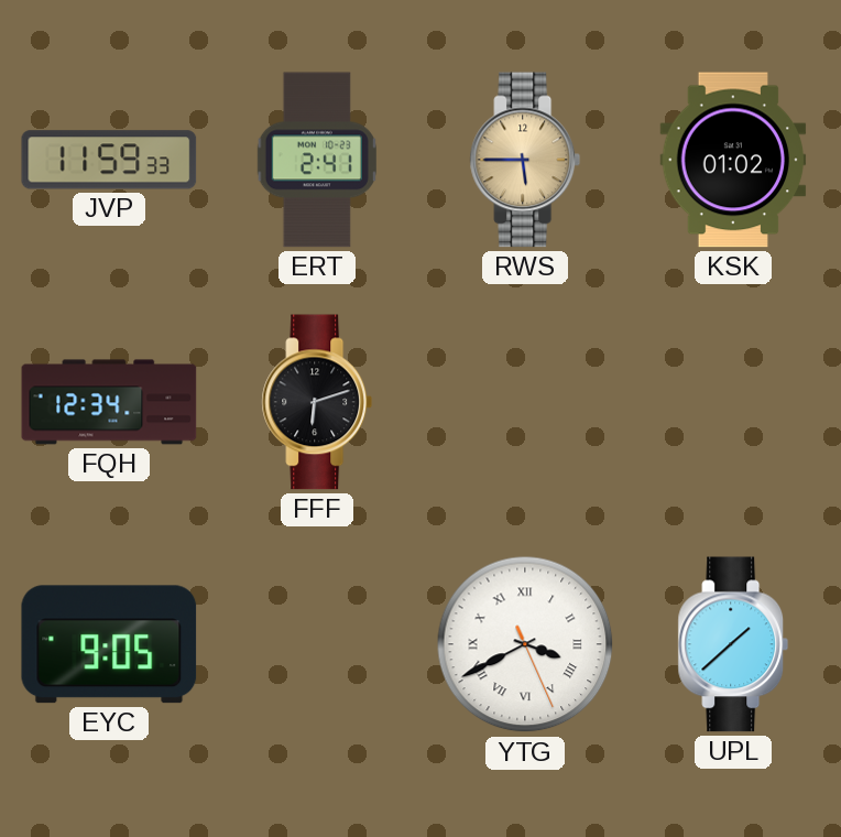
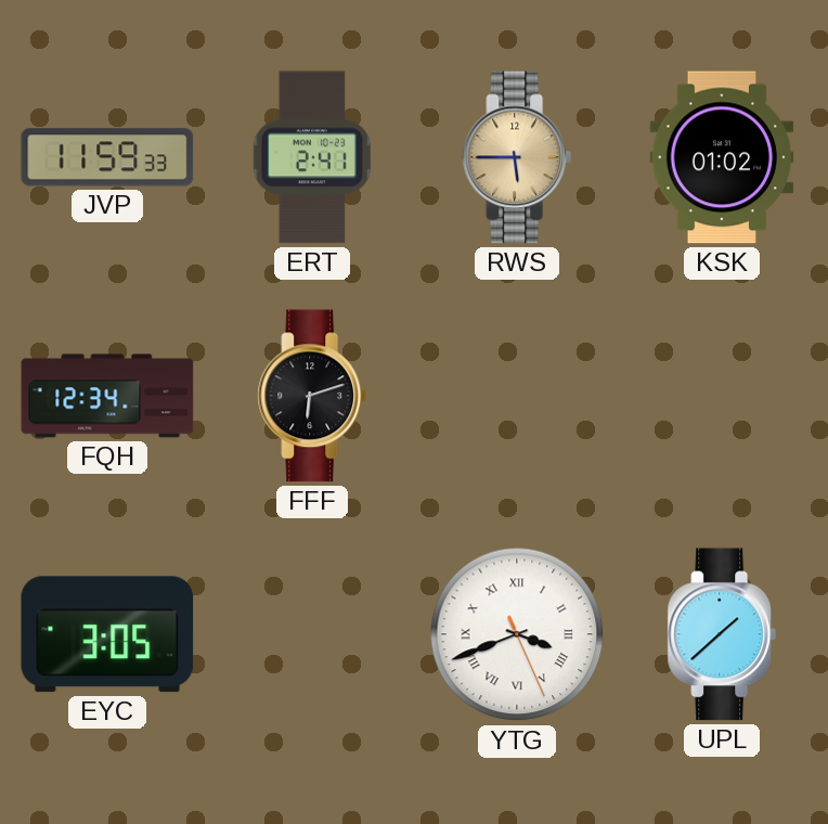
EYC: 9:05 -> 3:05
YTG: 3:40 -> 3:41
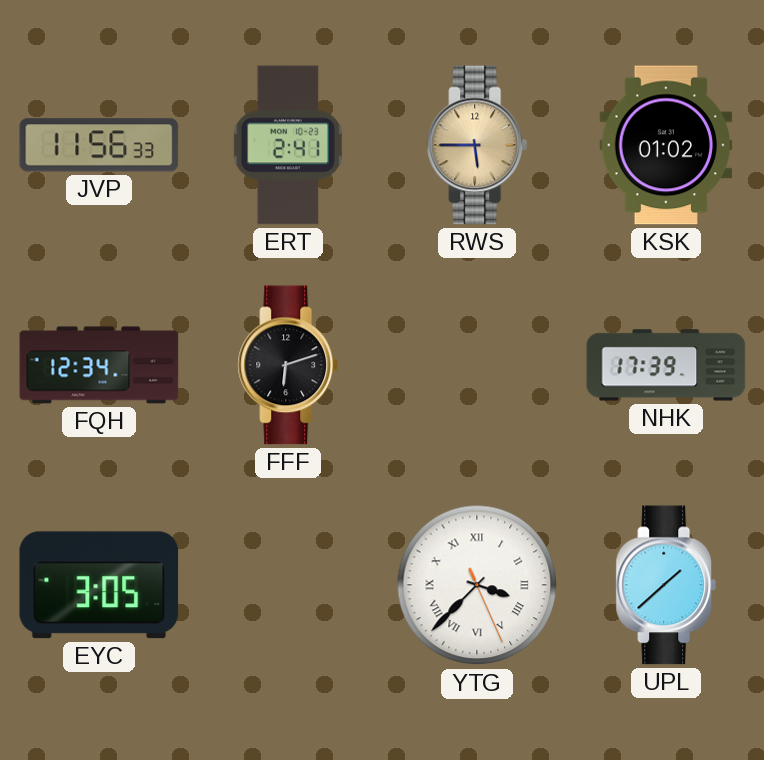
JVP: 11:59 -> 11:56
NHK: none -> 17:39
YTG: 3:41 -> 3:37
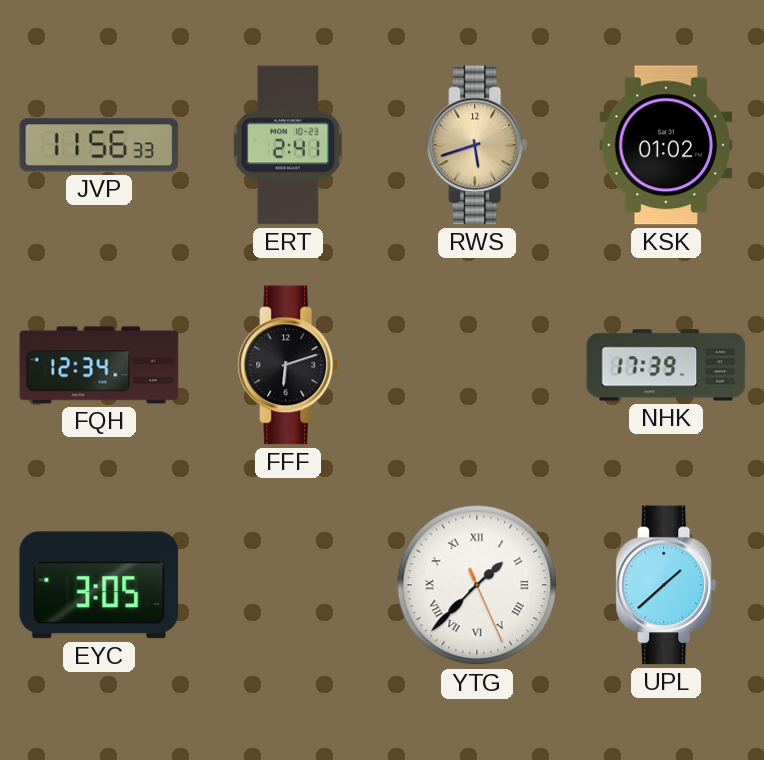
RWS: 5:45 -> 5:42
YTG: 3:37 -> 1:37
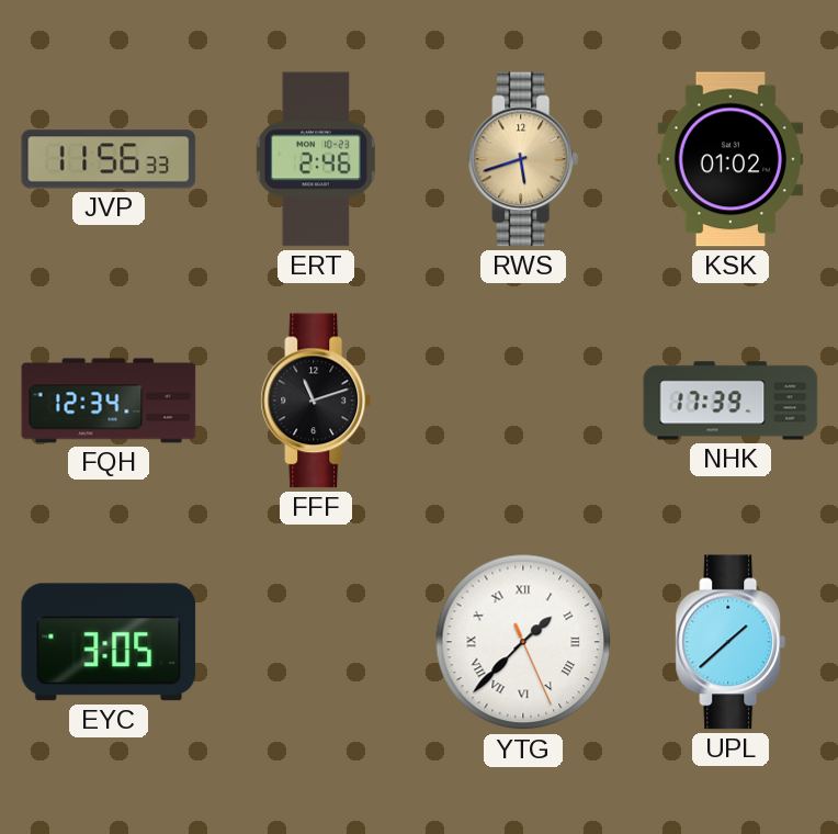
ERT: 2:41 -> 2:46
FFF: 6:12 -> 11:12
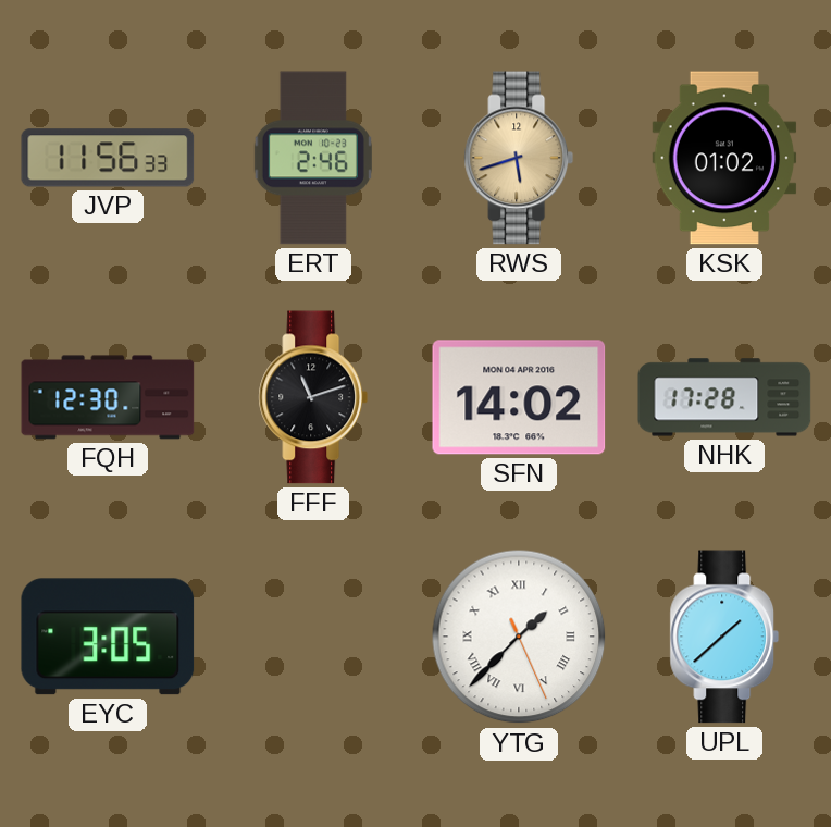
FQH: 12:34 -> 12:30
SFN: none -> 14:02
NHK: 17:39 -> 17:28
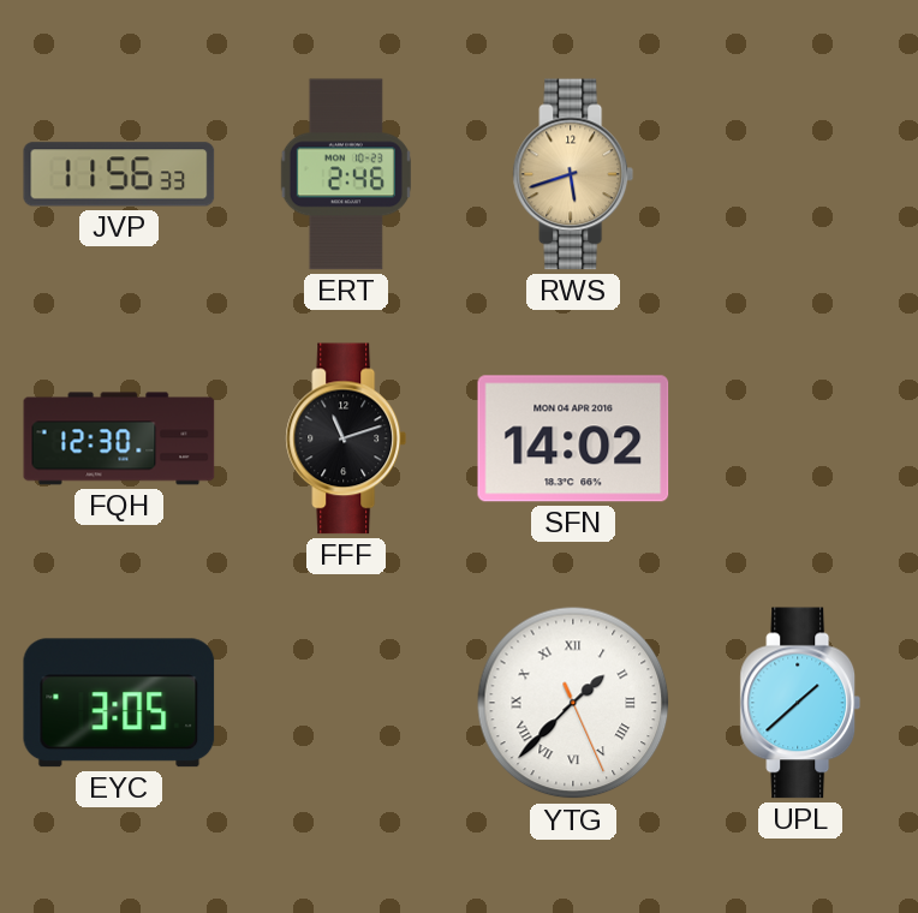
KSK: 01:02 -> none
NHK: 17:28 -> none
